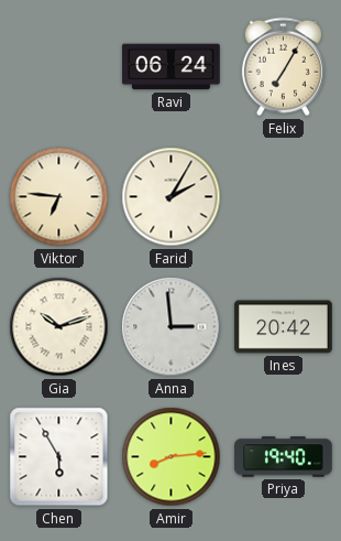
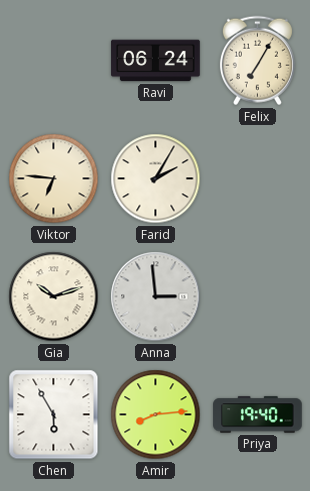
Ines: 20:42 -> none
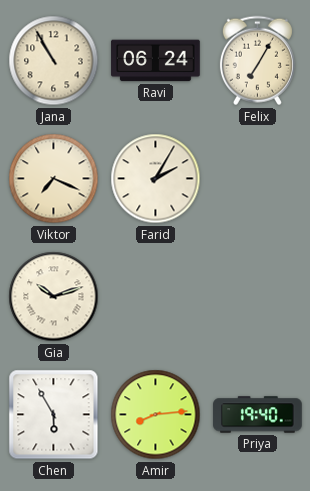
Jana: none -> 10:55
Viktor: 6:46 -> 7:19
Anna: 2:59 -> none
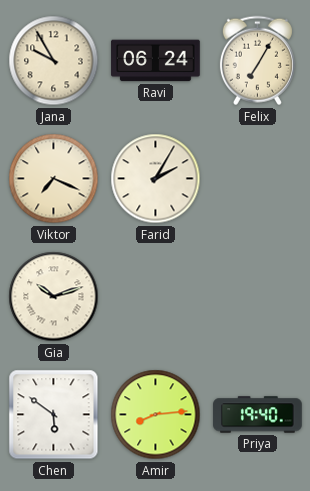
Jana: 10:55 -> 9:55
Chen: 5:55 -> 5:51
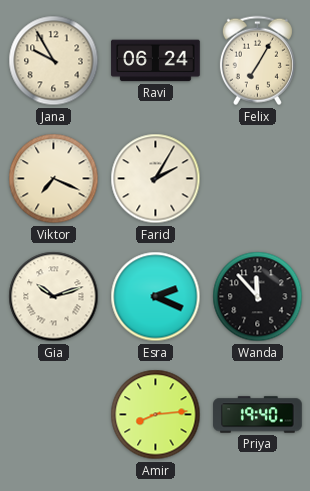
Esra: none -> 2:19
Wanda: none -> 11:53
Chen: 5:51 -> none
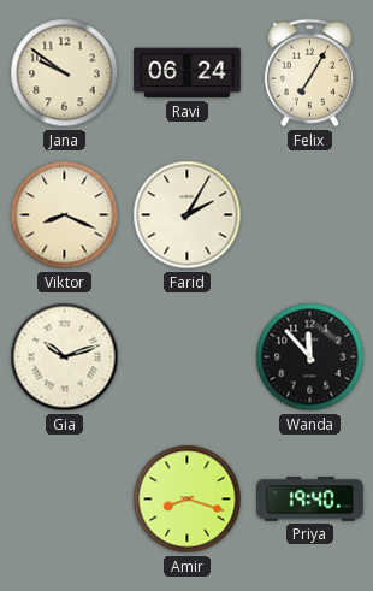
Jana: 9:55 -> 9:51
Viktor: 7:19 -> 8:19
Esra: 2:19 -> none
Amir: 8:14 -> 8:18
